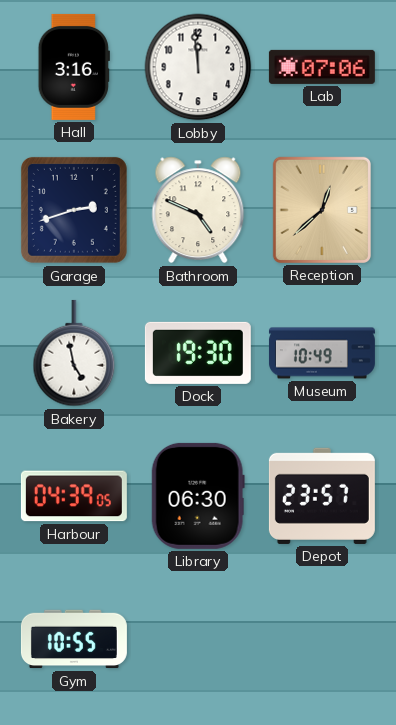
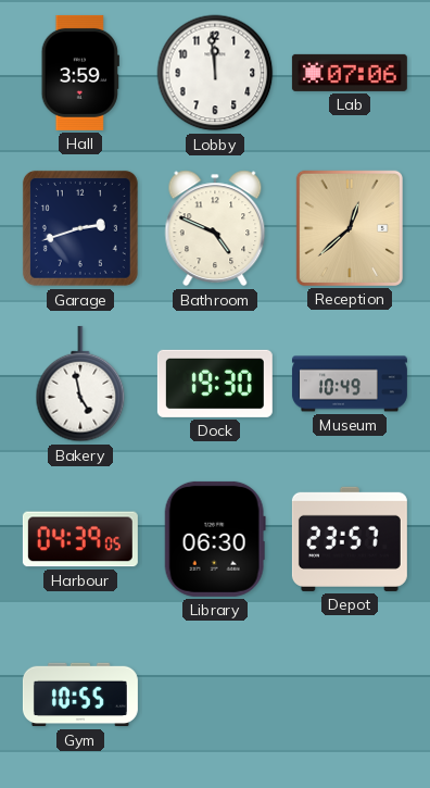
Hall: 3:16 -> 3:59
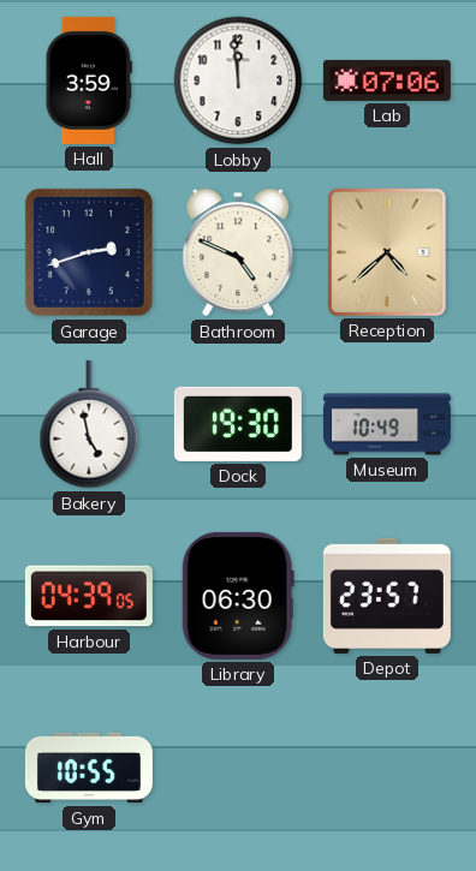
Reception: 12:38 -> 4:38
